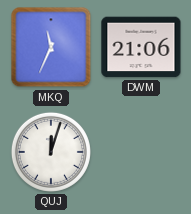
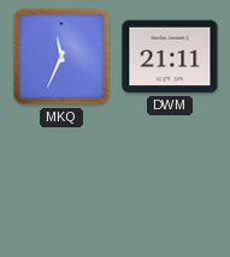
DWM: 21:06 -> 21:11
QUJ: 12:03 -> none
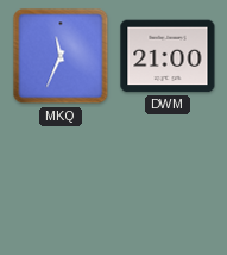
DWM: 21:11 -> 21:00
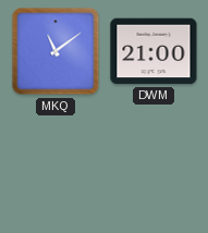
MKQ: 11:34 -> 11:09
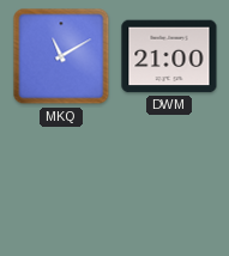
MKQ: 11:09 -> 11:10
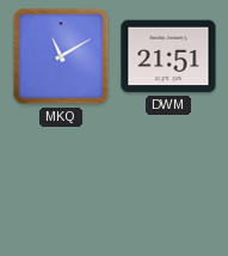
DWM: 21:00 -> 21:51
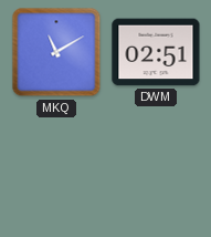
DWM: 21:51 -> 02:51
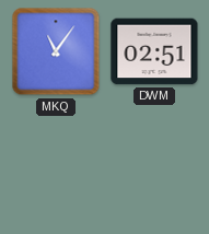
MKQ: 11:10 -> 11:06
